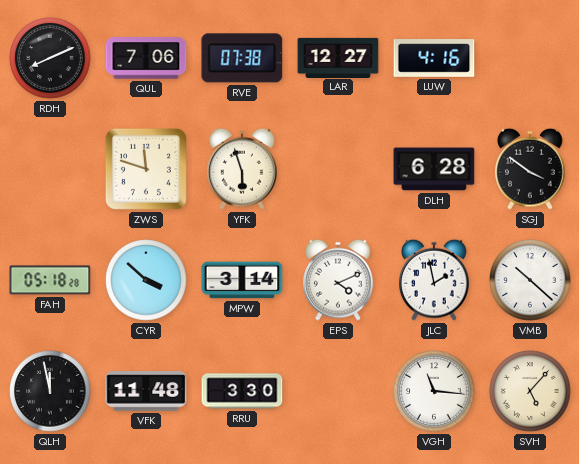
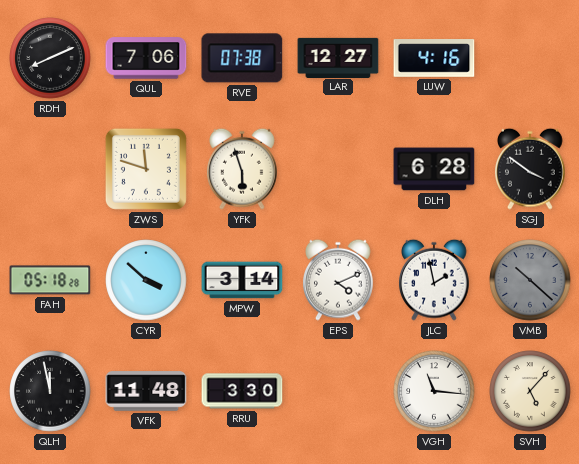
VMB dial: white -> grey
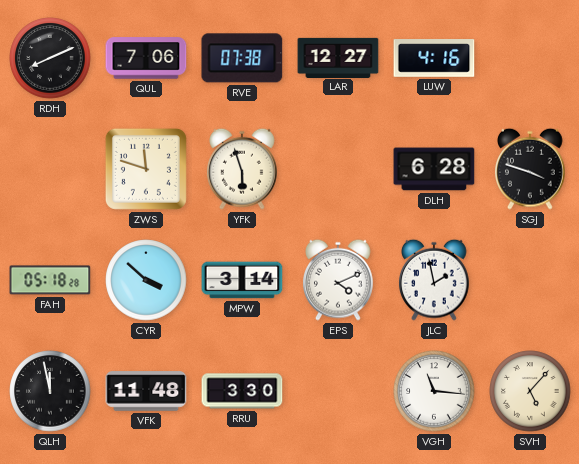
SGJ: 3:51 -> 3:48
VMB: 10:22 -> none
